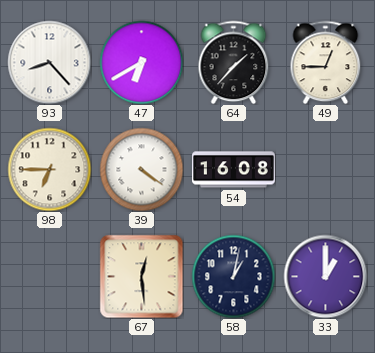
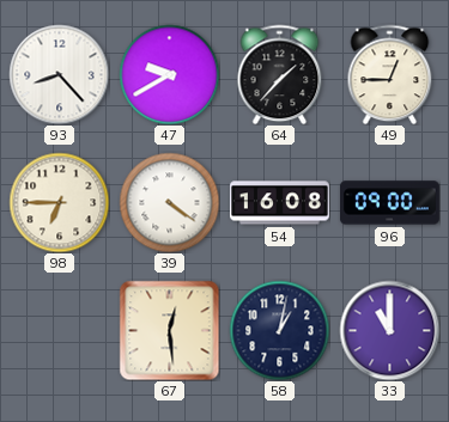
47: 6:40 -> 9:40
96: none -> 09:00
33: 1:00 -> 11:00
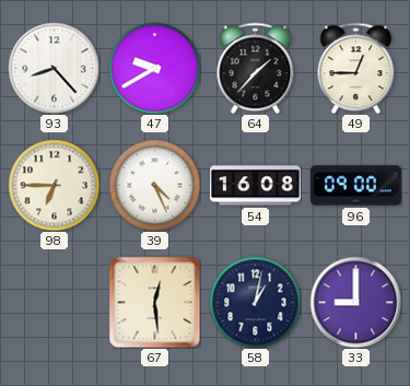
39: 4:21 -> 4:26
33: 11:00 -> 9:00
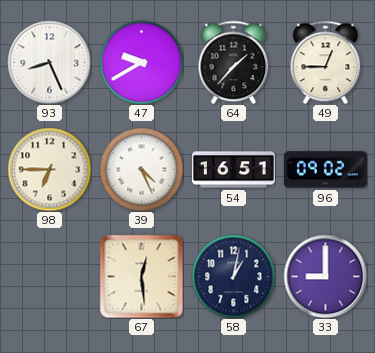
93: 8:23 -> 8:26
54: 16:08 -> 16:51
96: 09:00 -> 09:02
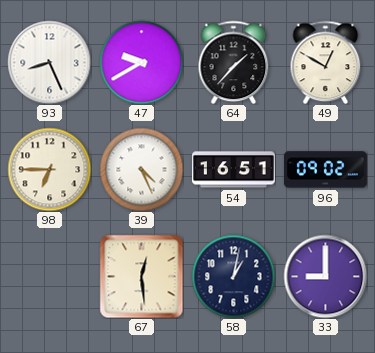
49: 12:45 -> 12:50
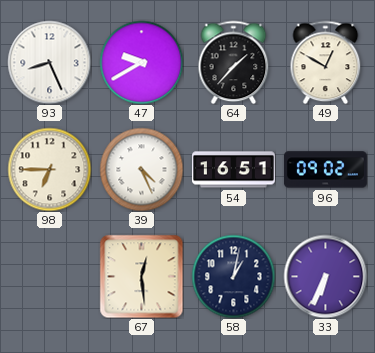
33: 9:00 -> 6:34
